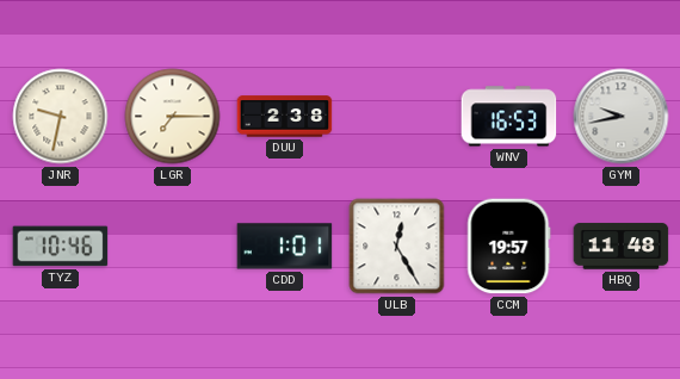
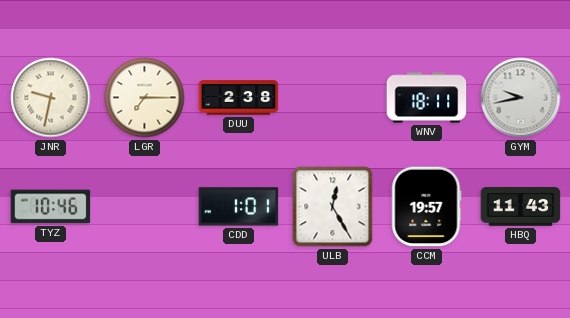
WNV: 16:53 -> 18:11
HBQ: 11:48 -> 11:43
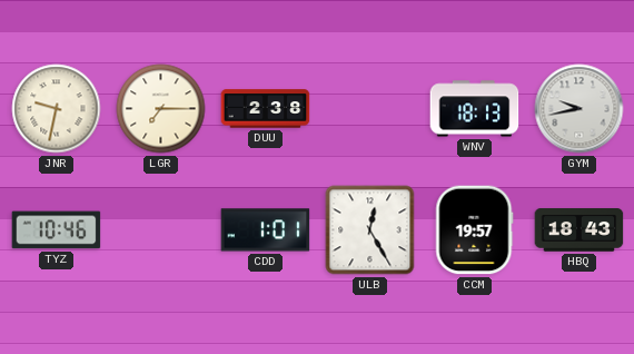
WNV: 18:11 -> 18:13
HBQ: 11:43 -> 18:43
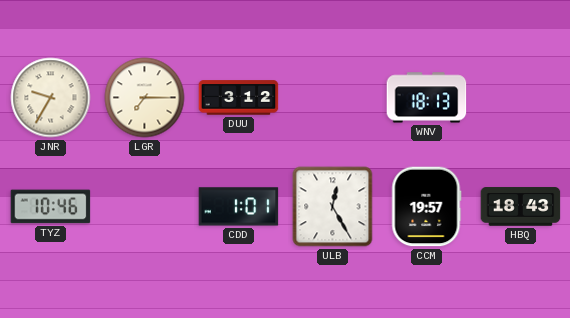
JNR: 9:32 -> 9:35
DUU: 2:38 -> 3:12
GYM: 9:43 -> none
